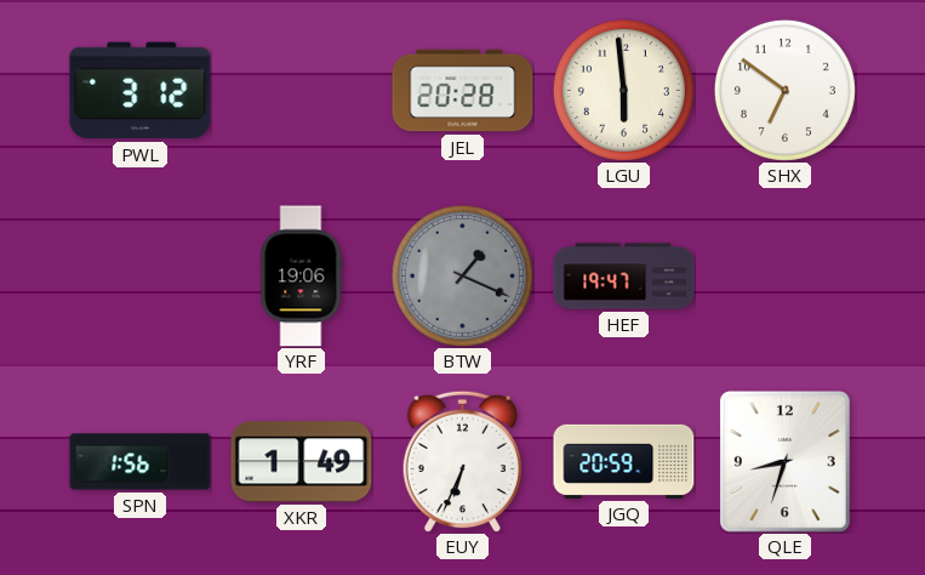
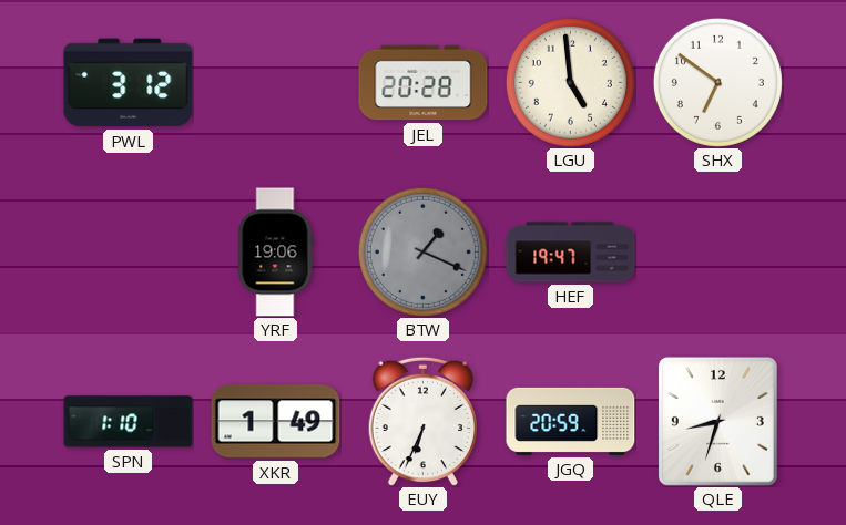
LGU: 5:59 -> 4:59
SPN: 1:56 -> 1:10
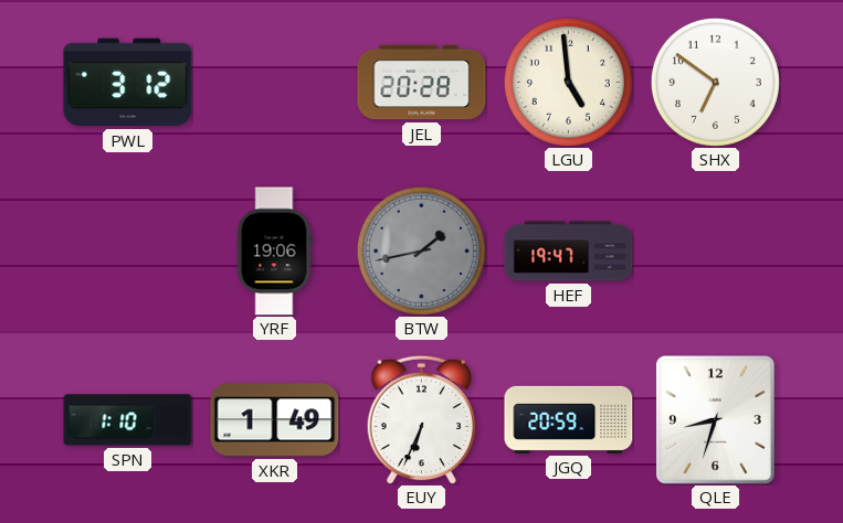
BTW: 1:19 -> 1:43
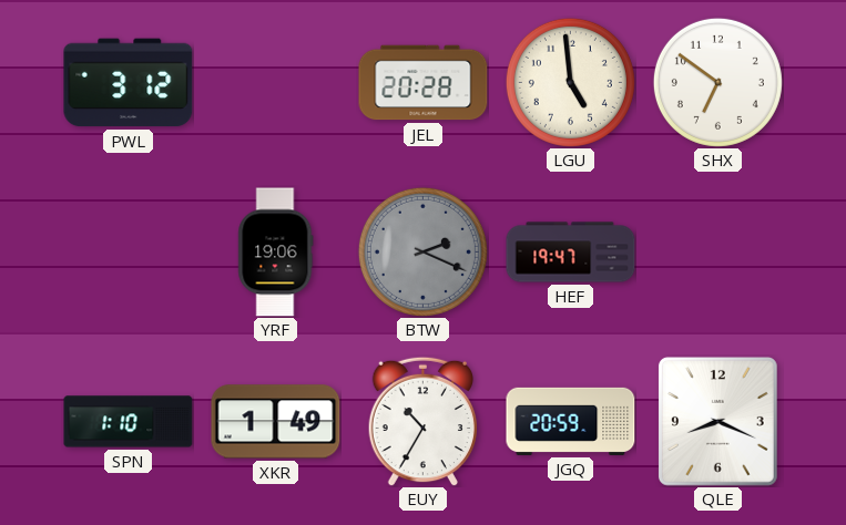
BTW: 1:43 -> 2:19
EUY: 6:34 -> 10:35
QLE: 8:33 -> 8:19
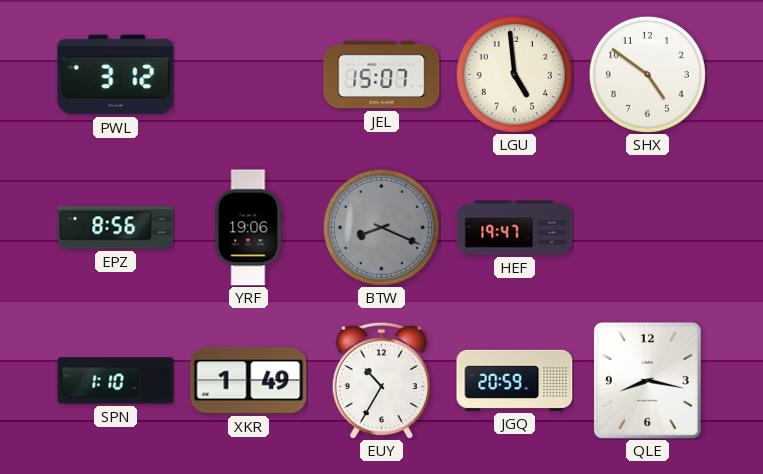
JEL: 20:28 -> 15:07
SHX: 6:51 -> 4:51
EPZ: none -> 8:56
BTW: 2:19 -> 8:19
QLE: 8:19 -> 8:17
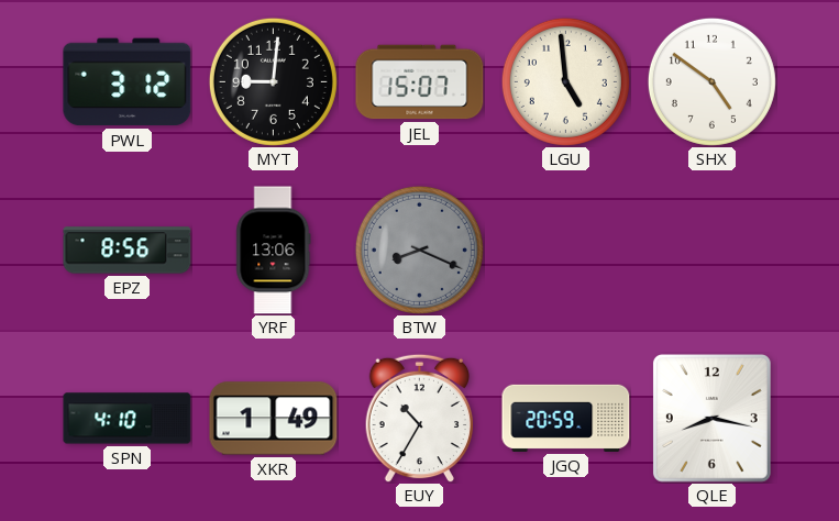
MYT: none -> 9:01
YRF: 19:06 -> 13:06
HEF: 19:47 -> none
SPN: 1:10 -> 4:10
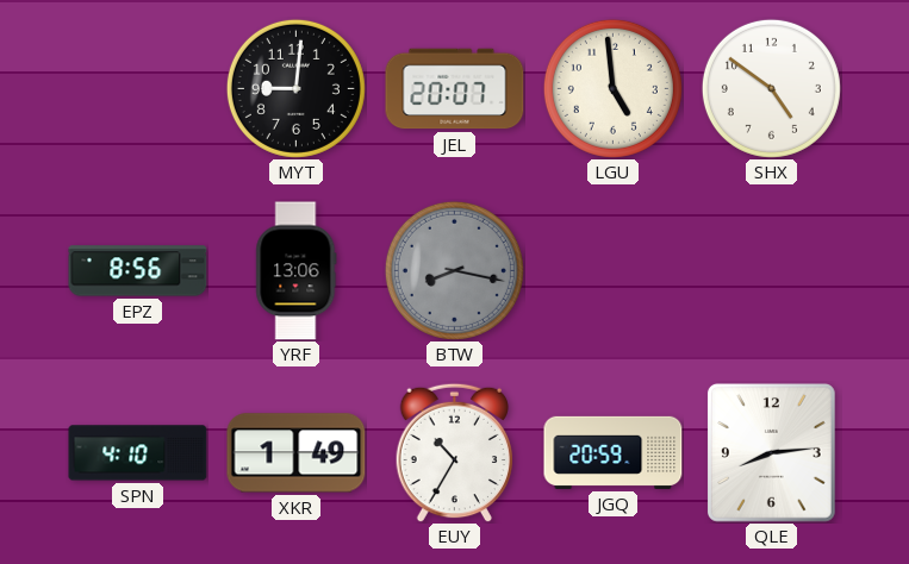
PWL: 3:12 -> none
JEL: 15:07 -> 20:07
BTW: 8:19 -> 8:17
QLE: 8:17 -> 8:14
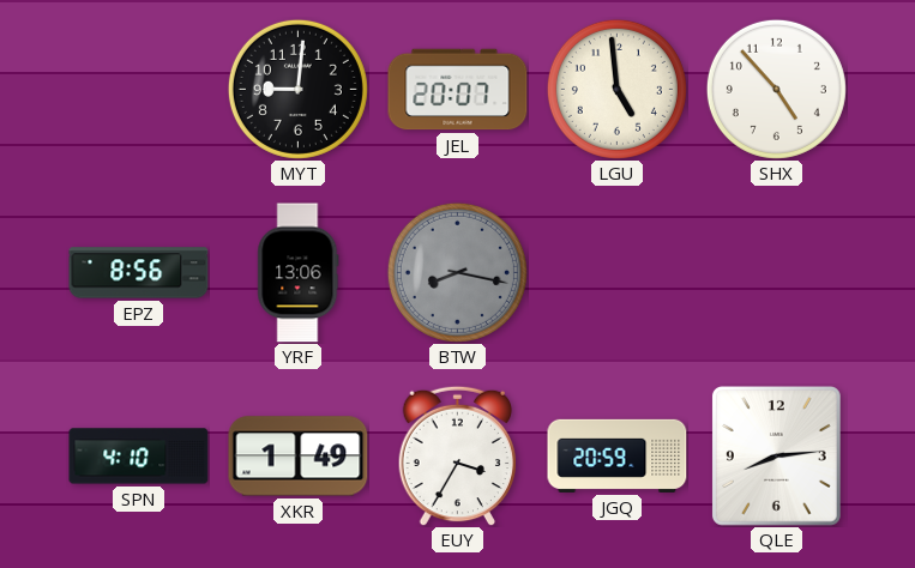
SHX: 4:51 -> 4:53
EUY: 10:35 -> 3:35
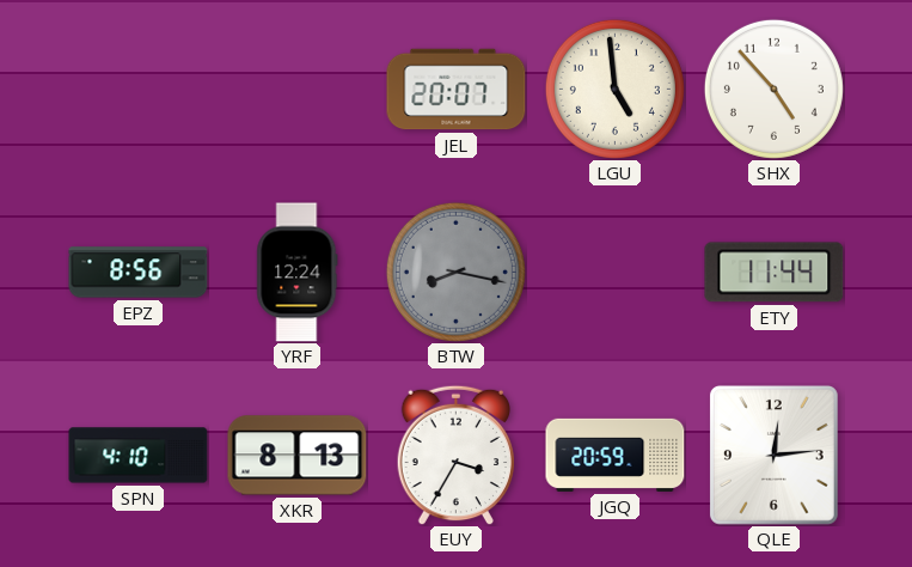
MYT: 9:01 -> none
YRF: 13:06 -> 12:24
ETY: none -> 11:44
XKR: 1:49 -> 8:13
QLE: 8:14 -> 12:14
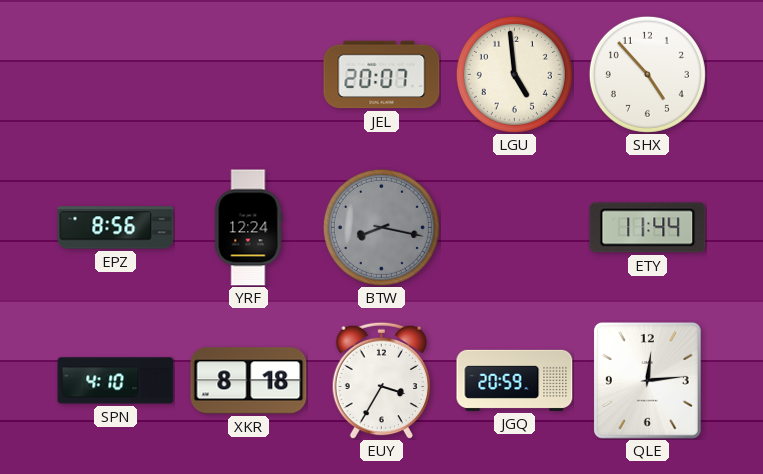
XKR: 8:13 -> 8:18
